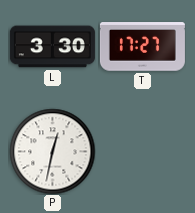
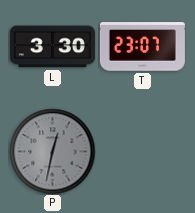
T: 17:27 -> 23:07
P dial: white -> grey
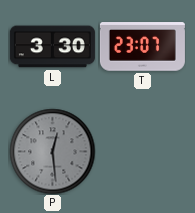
P: 12:32 -> 12:29
